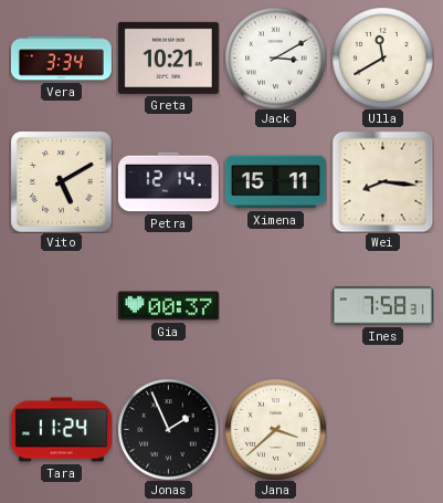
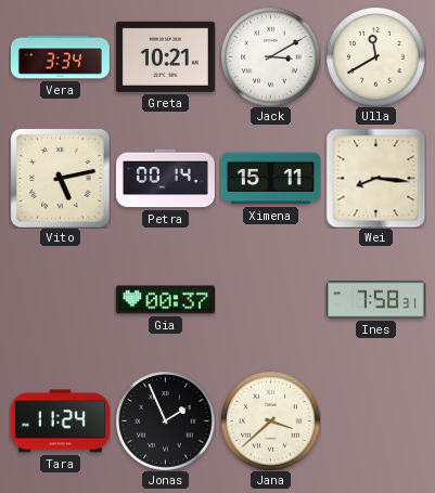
Vito: 5:10 -> 5:13
Petra: 12:14 -> 00:14
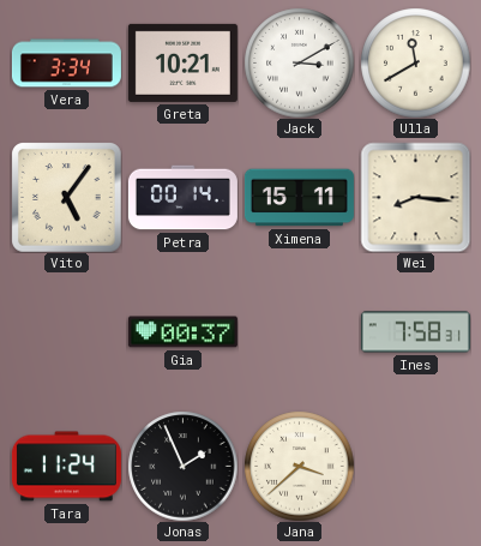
Vito: 5:13 -> 5:06
